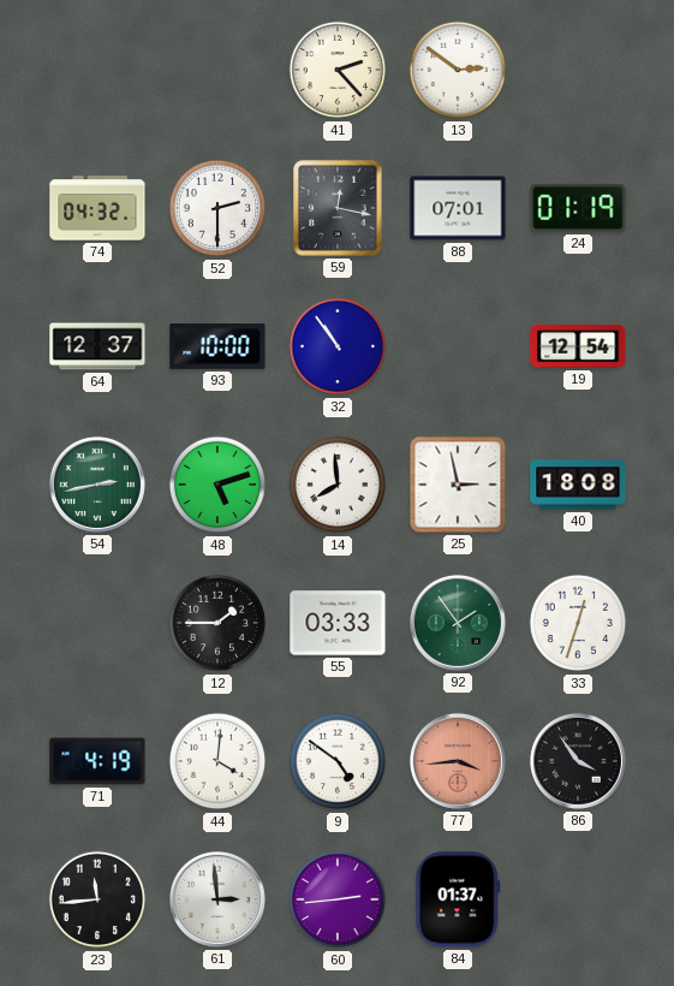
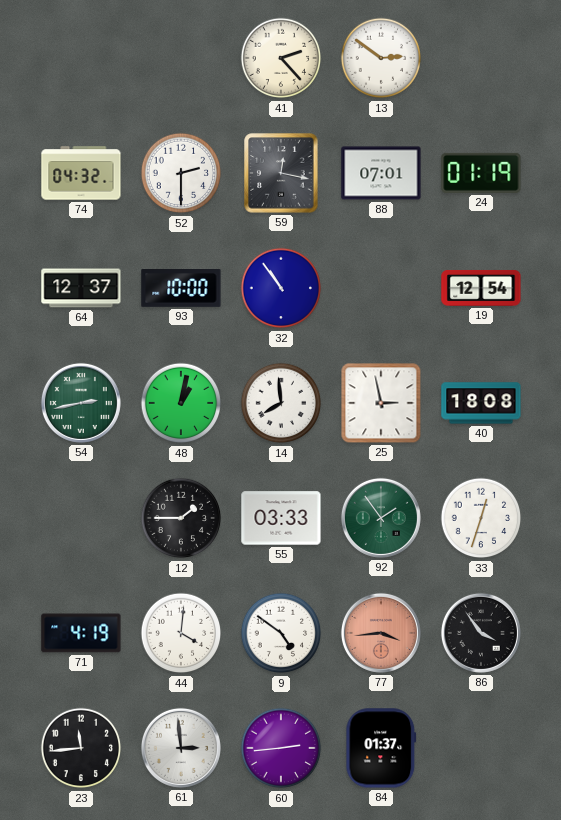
48: 5:12 -> 1:02
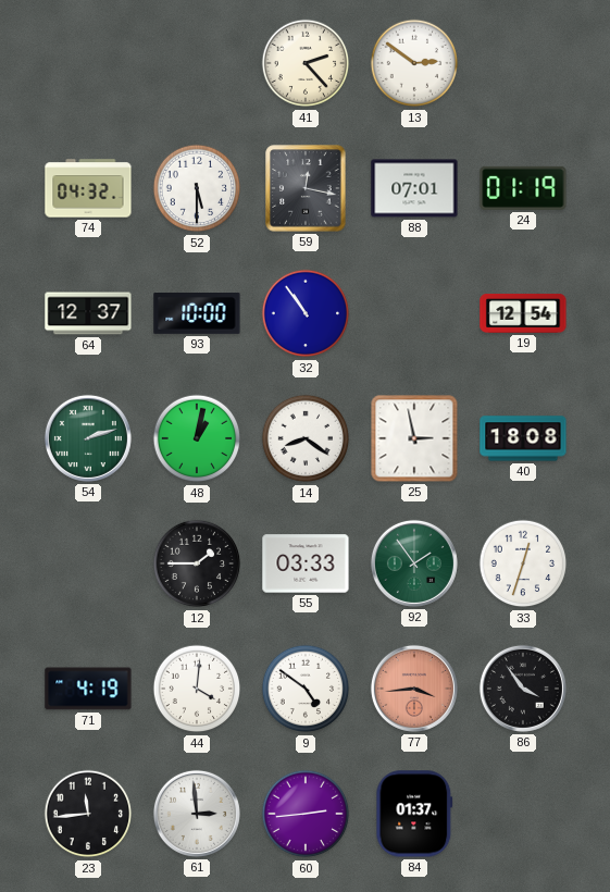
52: 2:30 -> 5:30
54: 2:43 -> 2:12
14: 7:59 -> 8:21
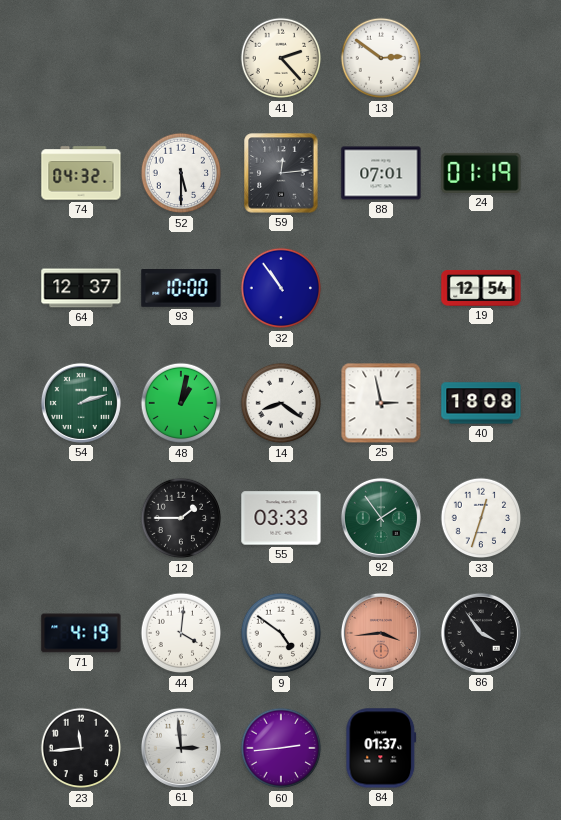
59: 12:17 -> 12:14
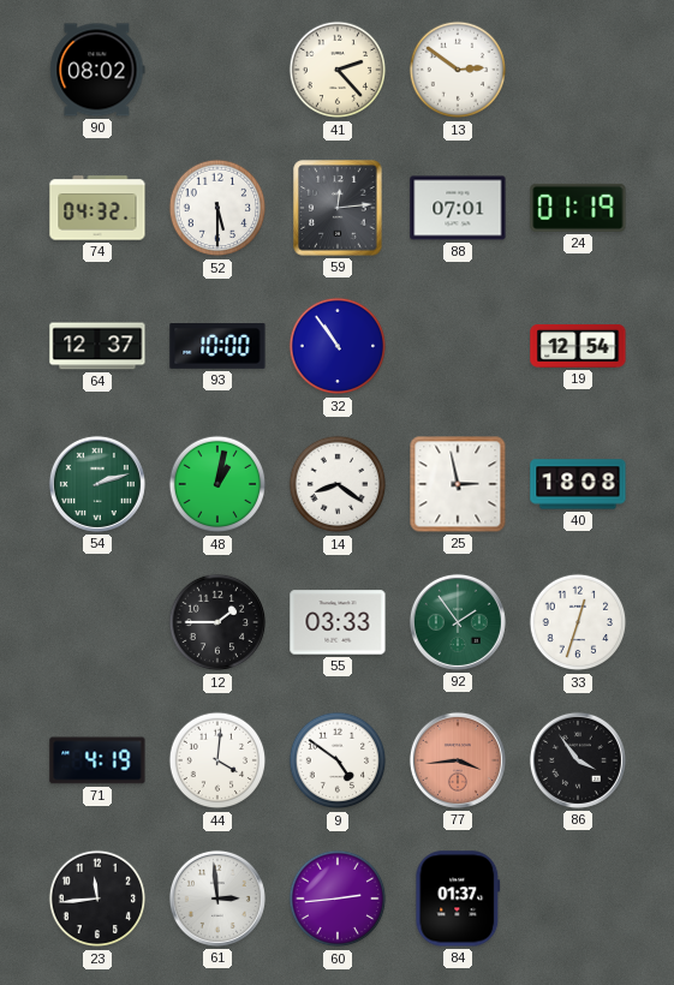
90: none -> 08:02
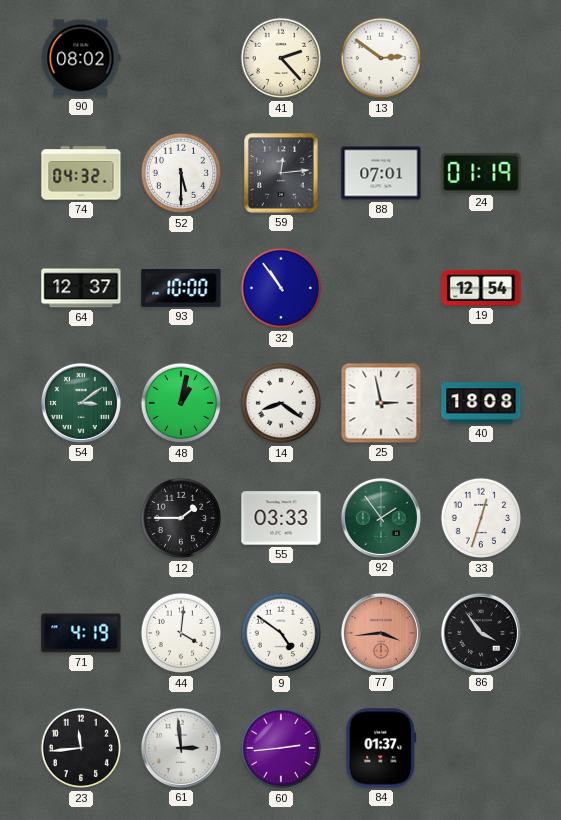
54: 2:12 -> 3:09
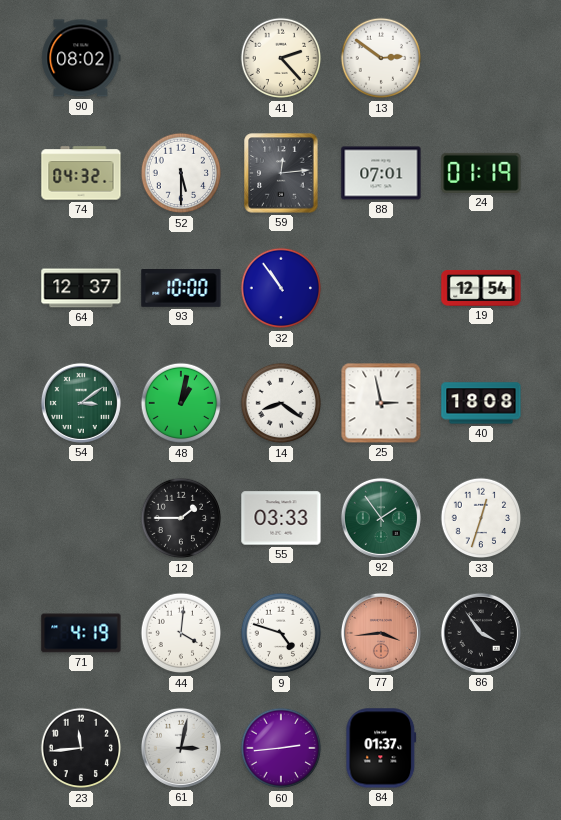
9: 4:51 -> 4:48
61: 2:59 -> 3:02
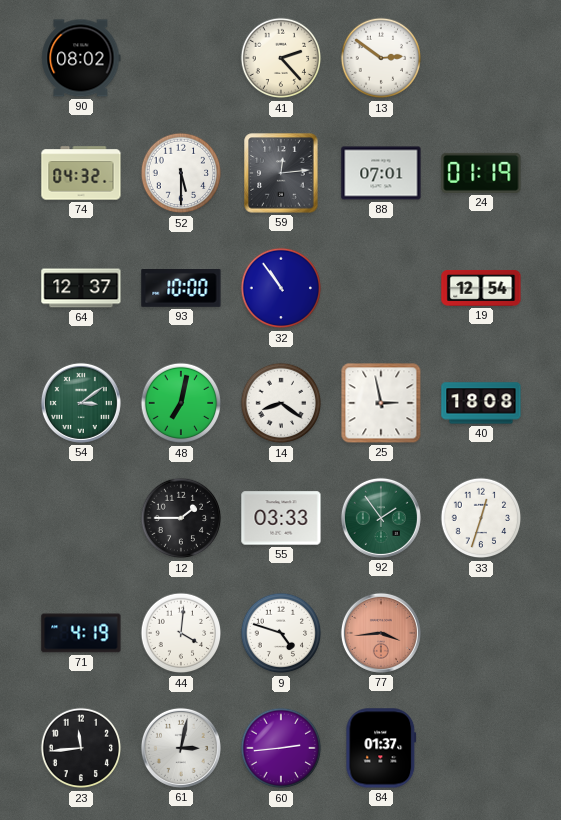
48: 1:02 -> 7:02
86: 3:54 -> none
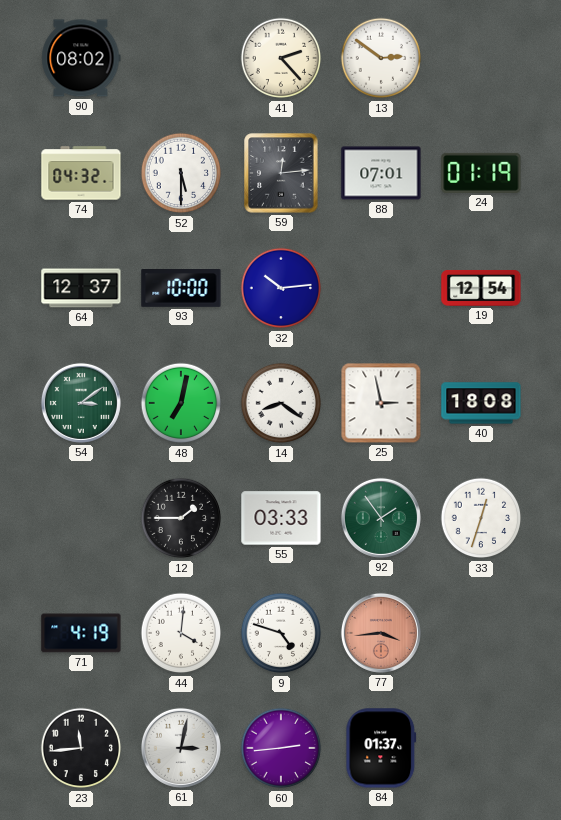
32: 10:54 -> 10:14
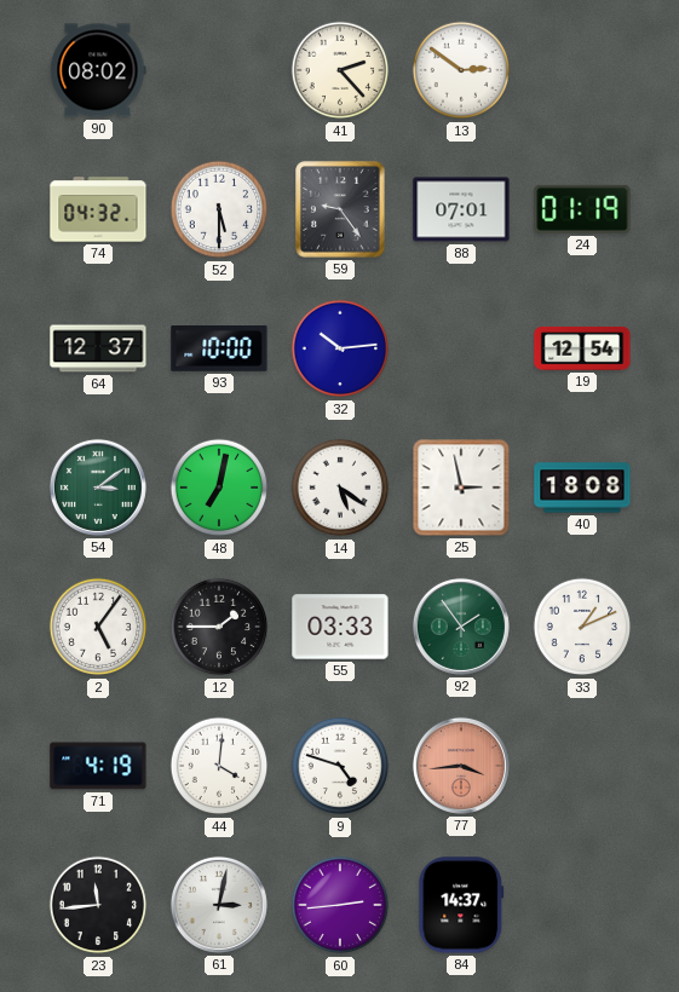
59: 12:14 -> 9:24
14: 8:21 -> 5:21
2: none -> 5:06
33: 12:33 -> 1:11
84: 01:37 -> 14:37
